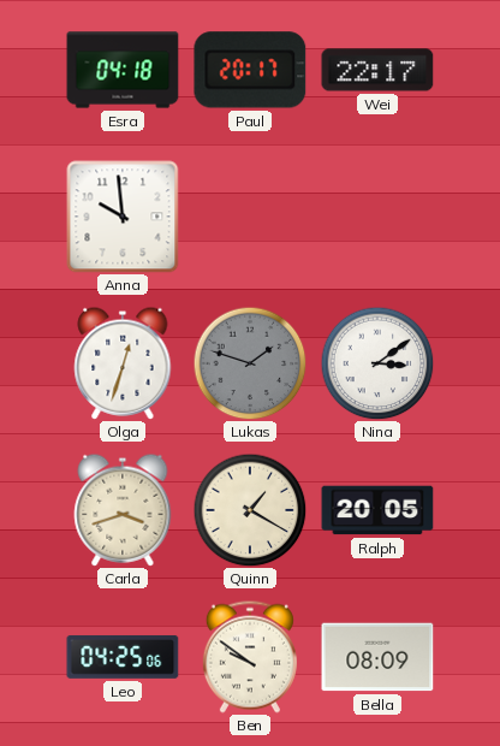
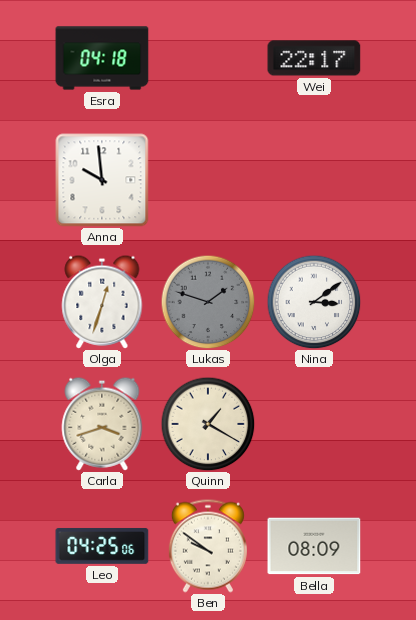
Paul: 20:17 -> none
Ralph: 20:05 -> none
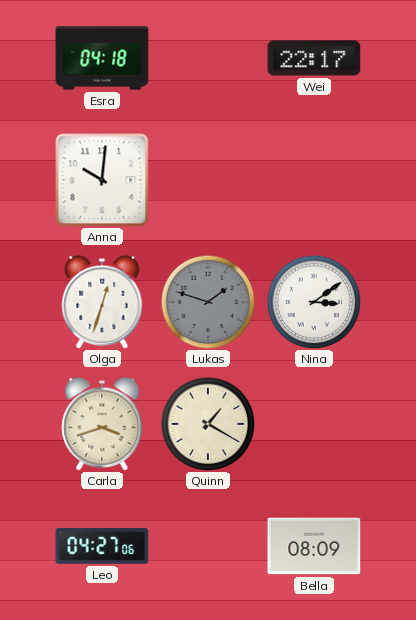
Anna: 9:59 -> 10:01
Leo: 04:25 -> 04:27
Ben: 9:51 -> none
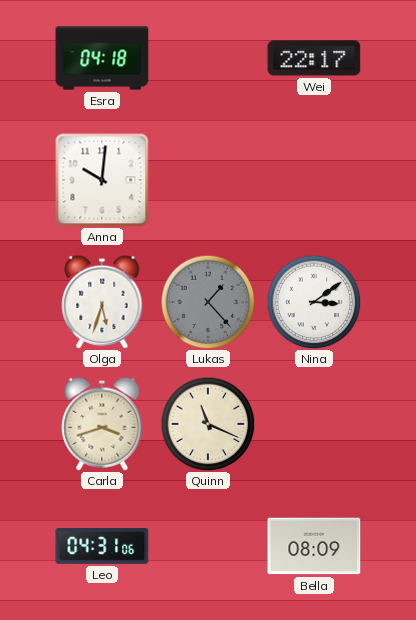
Olga: 12:33 -> 5:33
Lukas: 1:48 -> 1:23
Quinn: 1:20 -> 11:19
Leo: 04:27 -> 04:31
